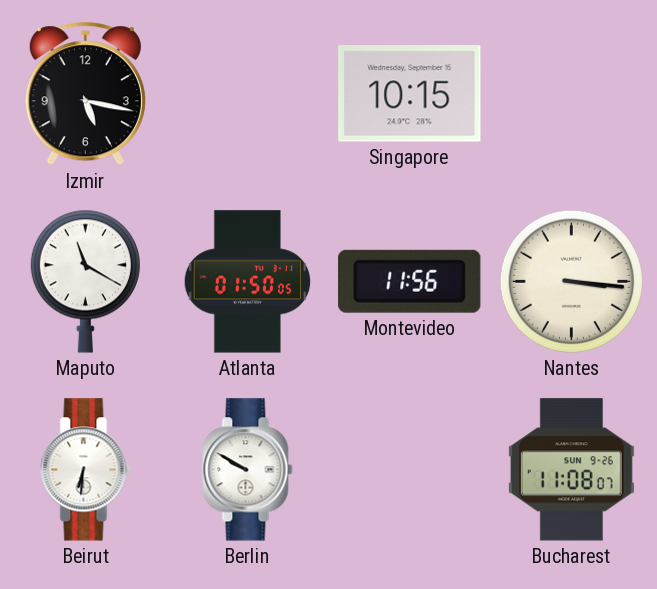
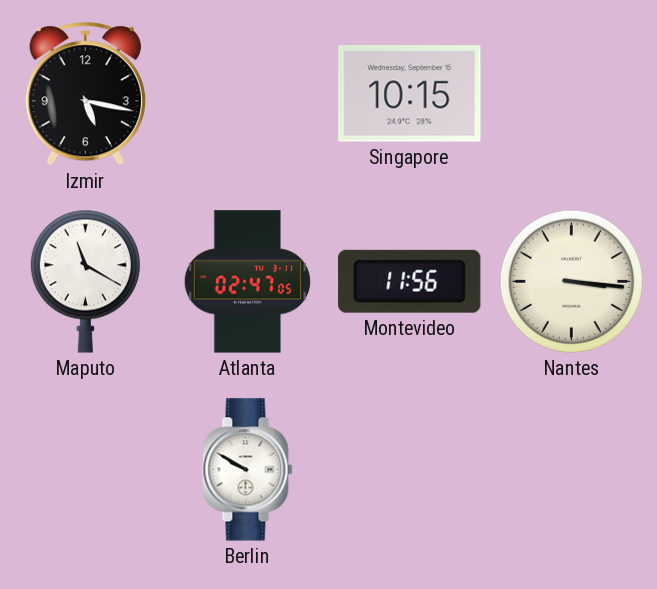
Atlanta: 01:50 -> 02:47
Beirut: 6:31 -> none
Bucharest: 11:08 -> none
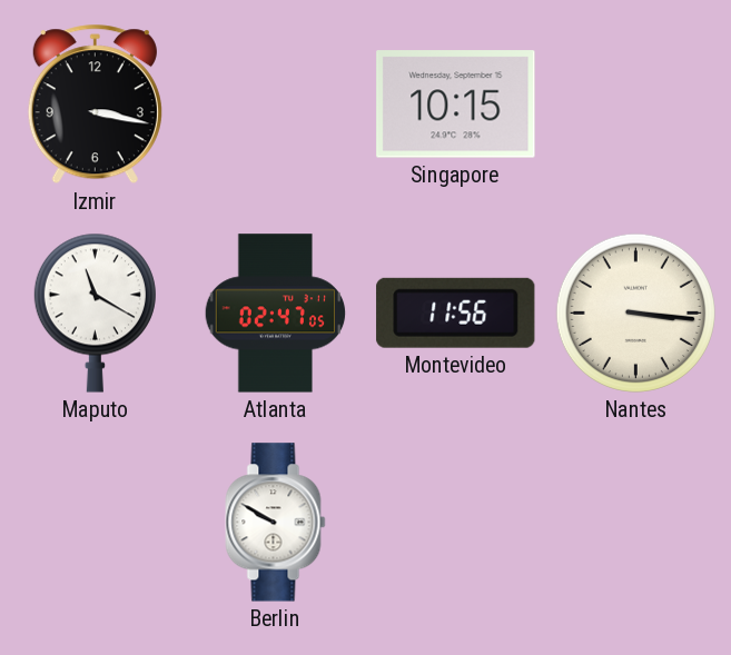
Izmir: 5:17 -> 3:17
